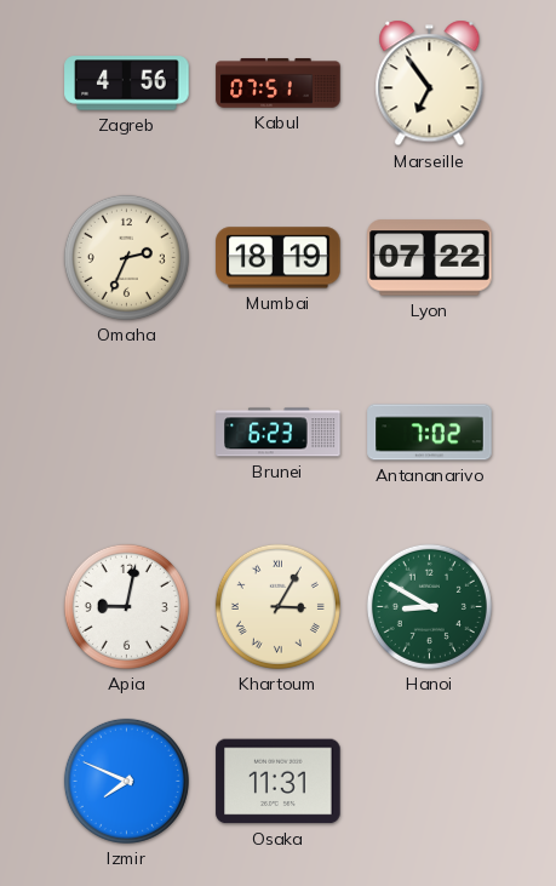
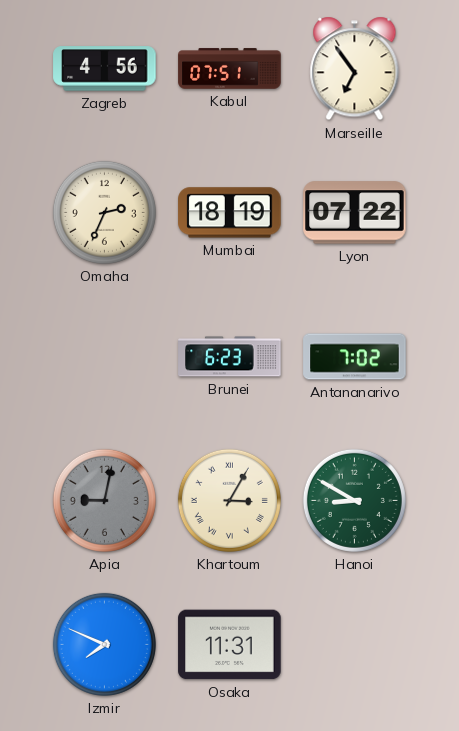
Apia dial: white -> grey
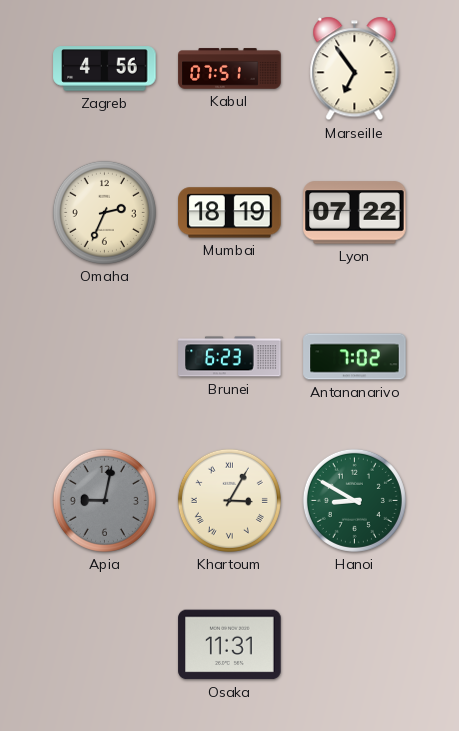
Izmir: 7:49 -> none
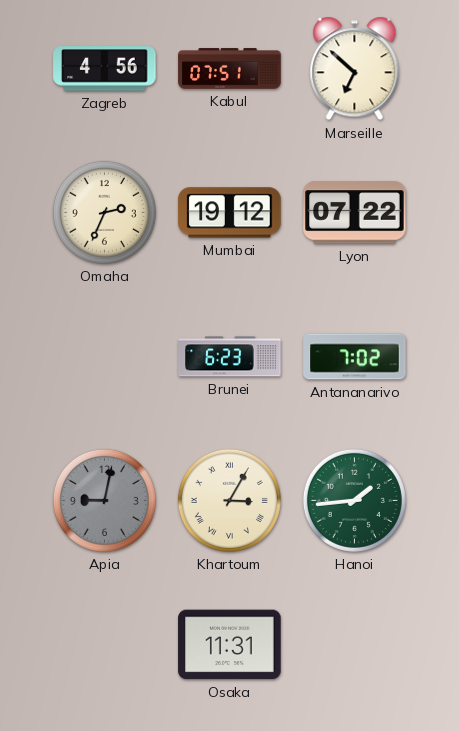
Marseille: 6:54 -> 6:52
Mumbai: 18:19 -> 19:12
Hanoi: 8:50 -> 1:44
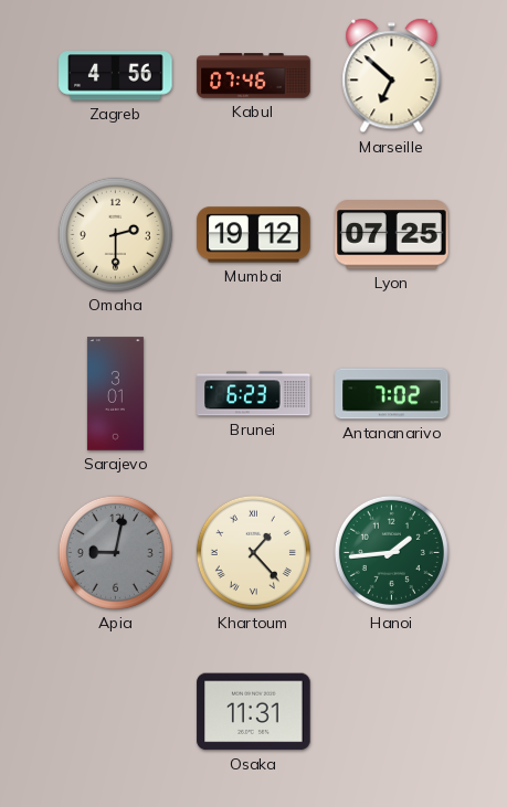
Kabul: 07:51 -> 07:46
Omaha: 2:34 -> 2:30
Lyon: 07:22 -> 07:25
Sarajevo: none -> 3:01
Khartoum: 3:05 -> 1:23
